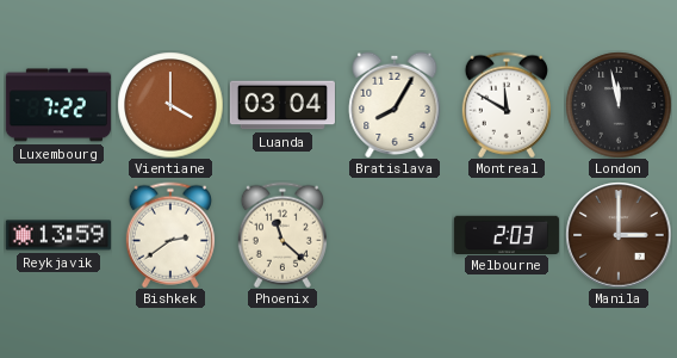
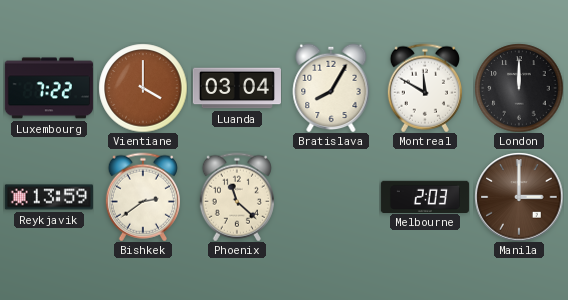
London: 11:58 -> 12:00
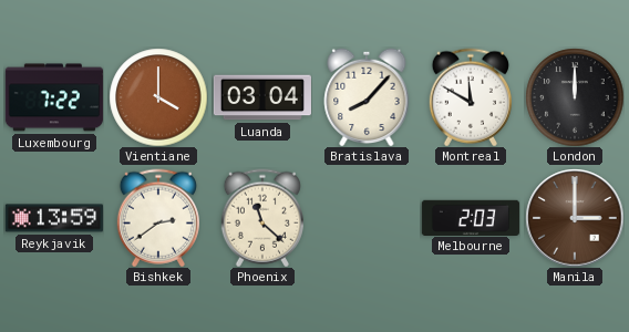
Bratislava: 8:05 -> 8:07
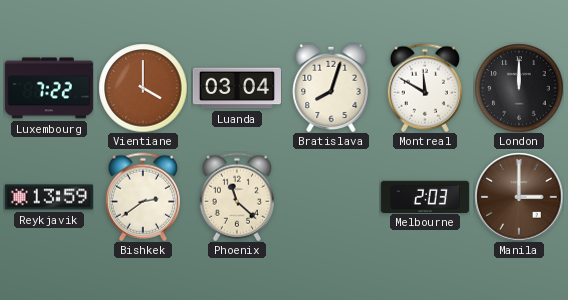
Bratislava: 8:07 -> 8:03
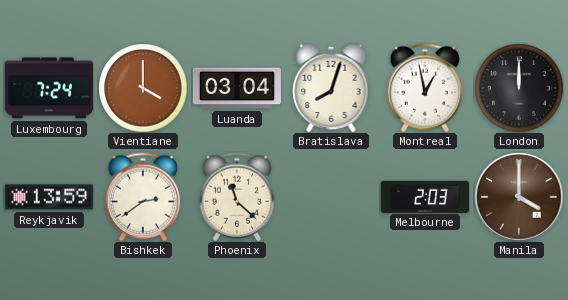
Luxembourg: 7:22 -> 7:24
Montreal: 11:50 -> 12:58
Manila: 3:00 -> 4:00
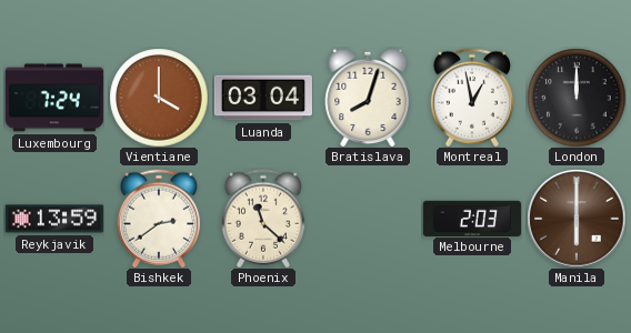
Manila: 4:00 -> 6:00
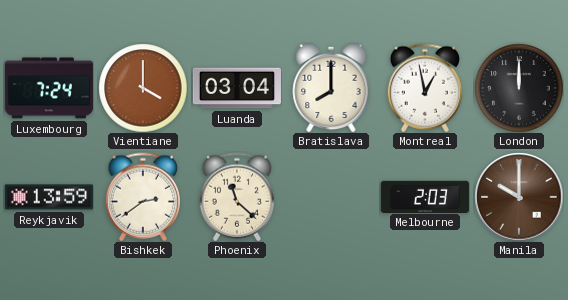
Bratislava: 8:03 -> 8:00
Manila: 6:00 -> 10:00
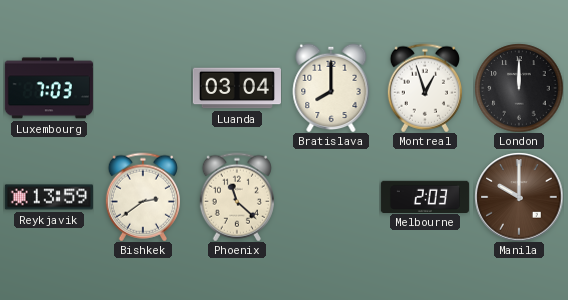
Luxembourg: 7:24 -> 7:03
Vientiane: 4:00 -> none
Montreal: 12:58 -> 12:57
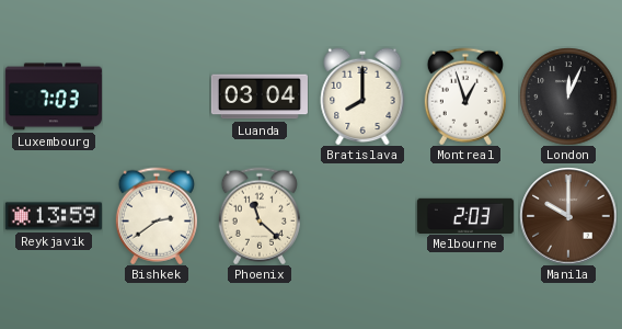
London: 12:00 -> 12:04
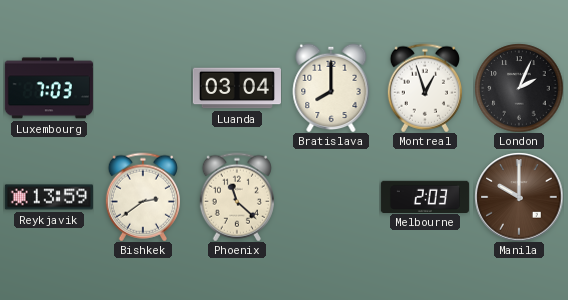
London: 12:04 -> 2:04
